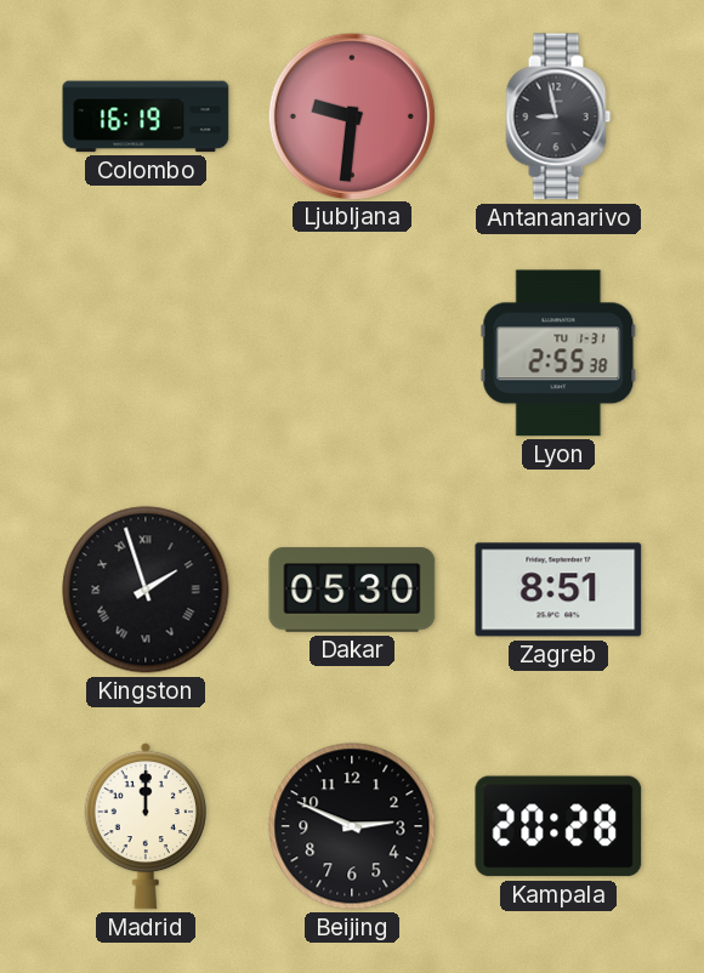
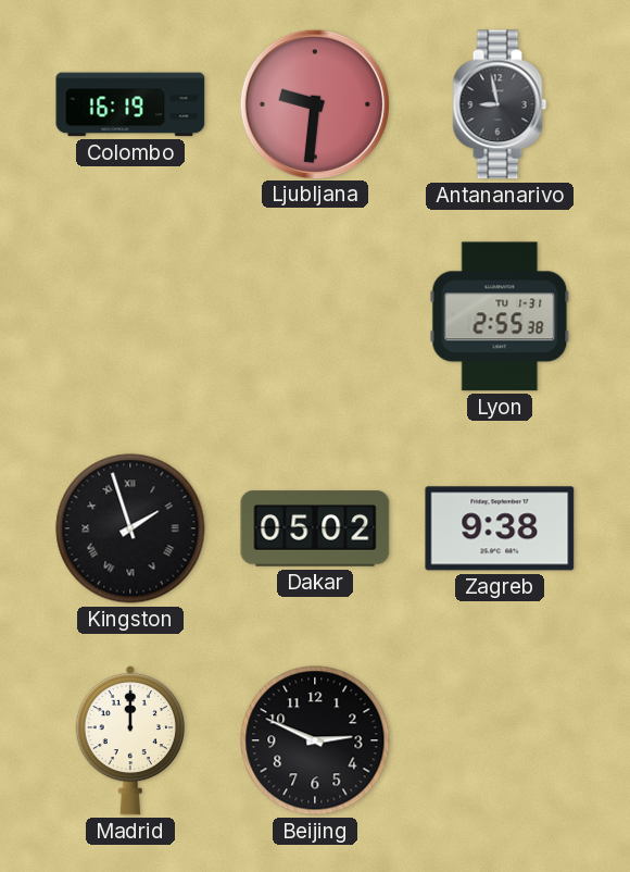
Dakar: 05:30 -> 05:02
Zagreb: 8:51 -> 9:38
Kampala: 20:28 -> none
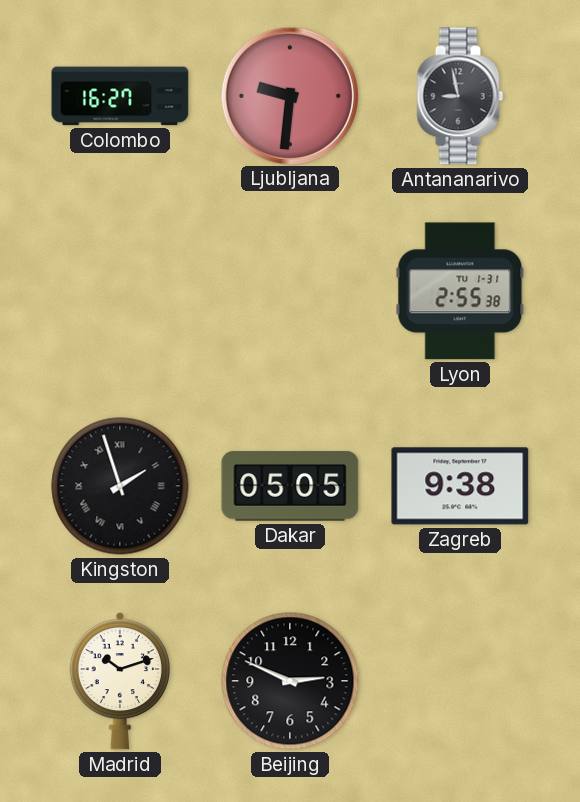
Colombo: 16:19 -> 16:27
Dakar: 05:02 -> 05:05
Madrid: 12:00 -> 10:12
